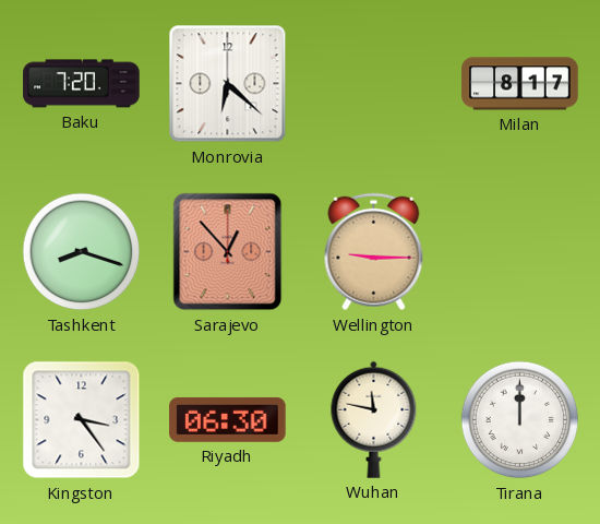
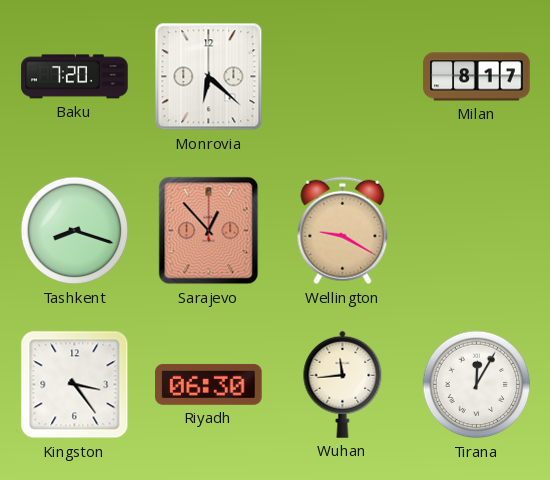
Wellington: 9:15 -> 9:20
Wuhan: 11:47 -> 11:44
Tirana: 12:00 -> 12:05
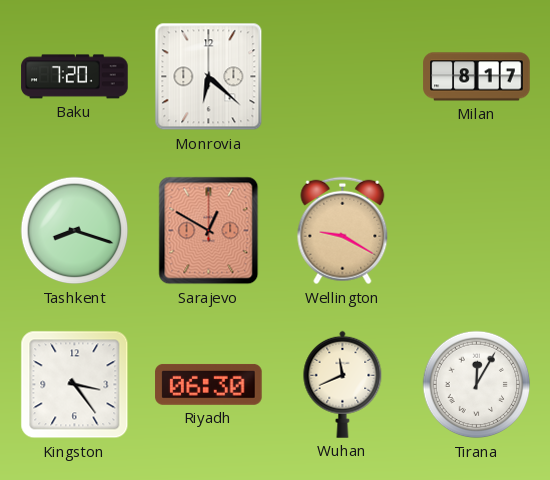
Sarajevo: 12:53 -> 12:50
Wuhan: 11:44 -> 11:41
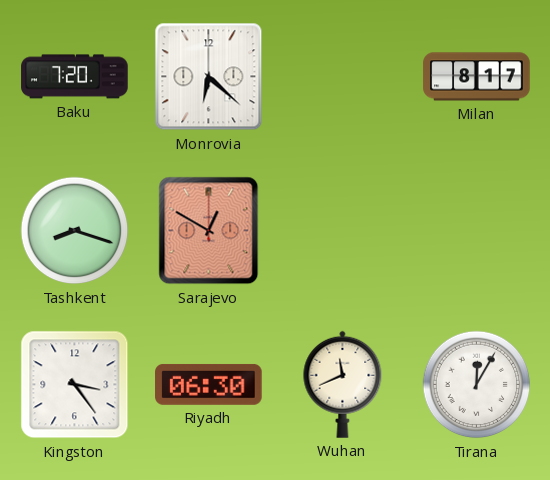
Wellington: 9:20 -> none
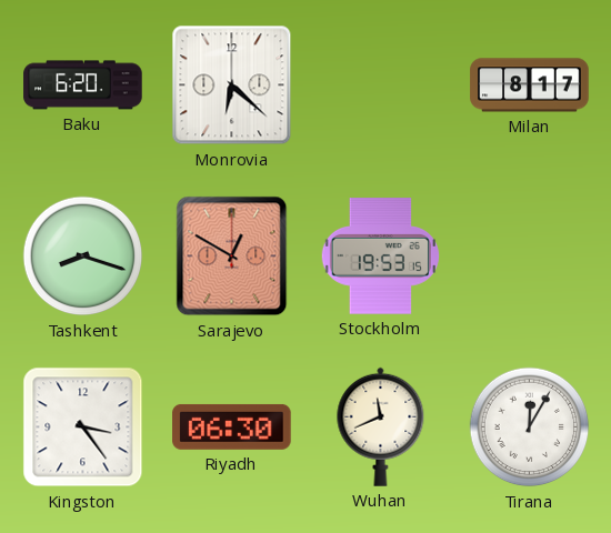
Baku: 7:20 -> 6:20
Stockholm: none -> 19:53
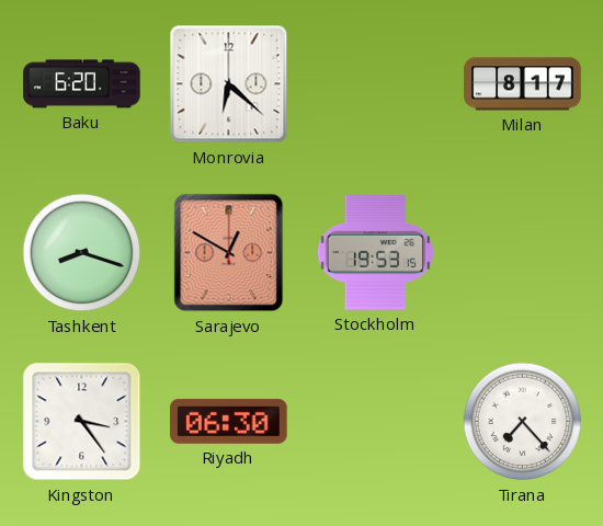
Wuhan: 11:41 -> none
Tirana: 12:05 -> 7:23
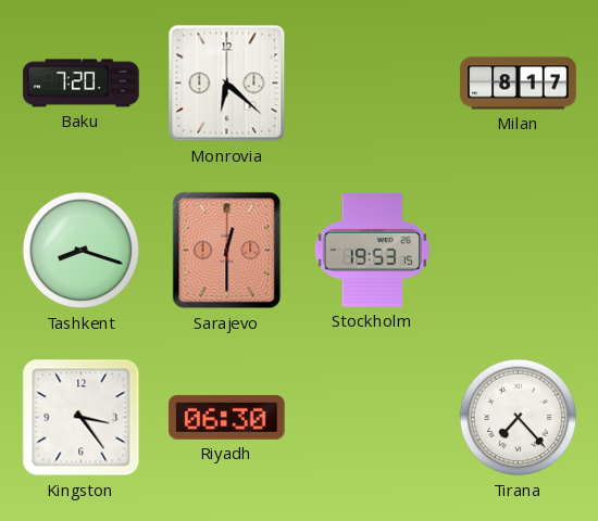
Baku: 6:20 -> 7:20
Sarajevo: 12:50 -> 12:30
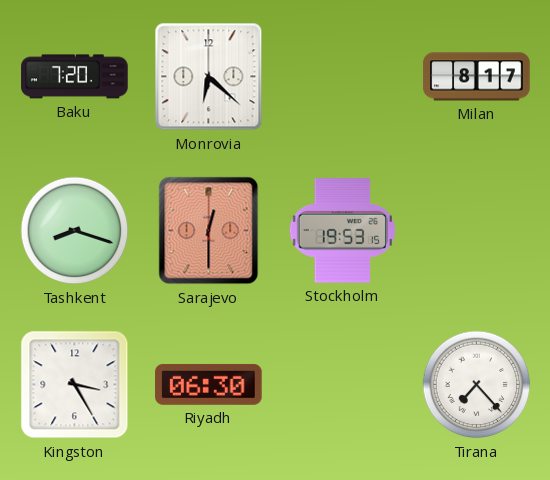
Kingston: 3:24 -> 3:25
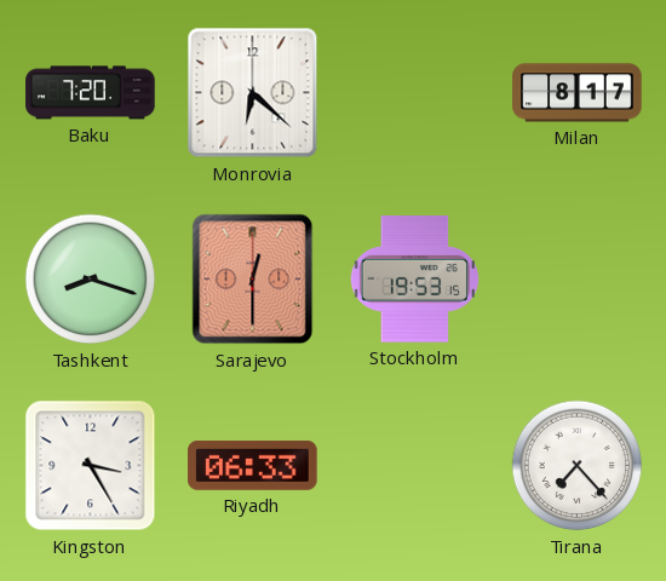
Riyadh: 06:30 -> 06:33
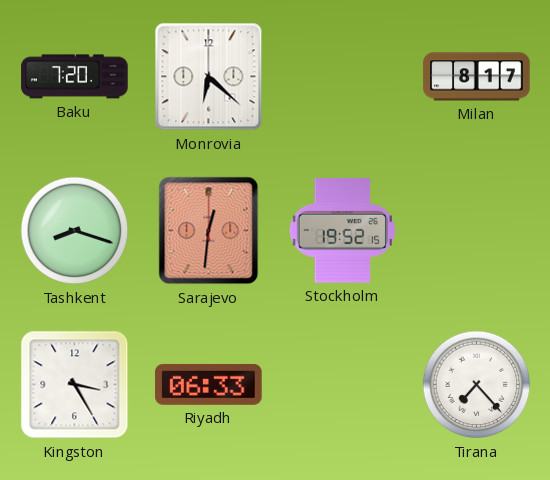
Sarajevo: 12:30 -> 12:31
Stockholm: 19:53 -> 19:52
